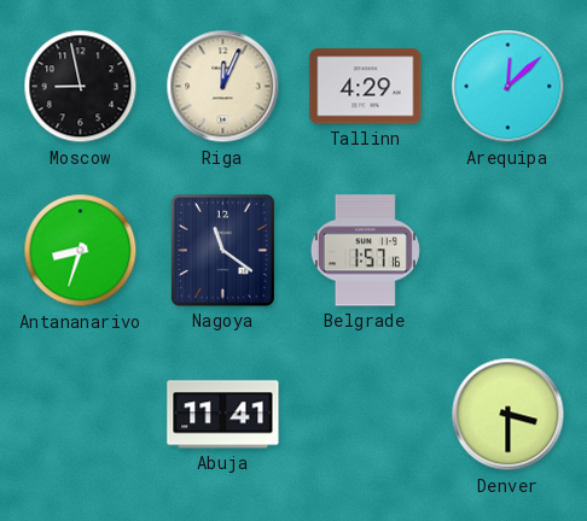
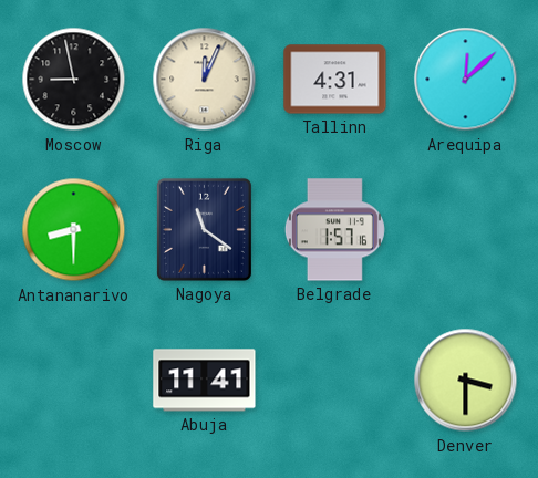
Tallinn: 4:29 -> 4:31
Antananarivo: 8:33 -> 8:30
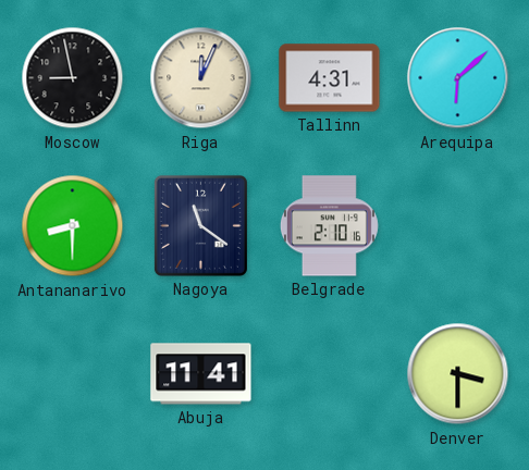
Arequipa: 12:08 -> 6:08
Belgrade: 1:57 -> 2:10
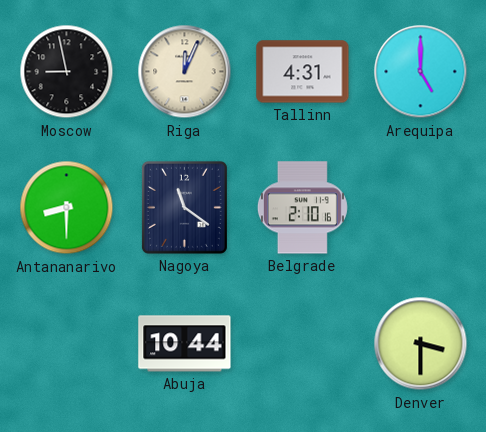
Arequipa: 6:08 -> 5:00
Abuja: 11:41 -> 10:44
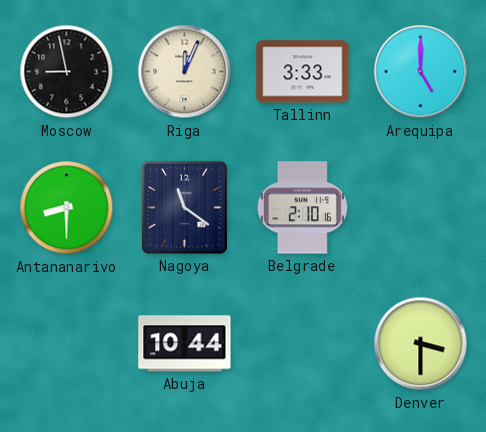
Tallinn: 4:31 -> 3:33
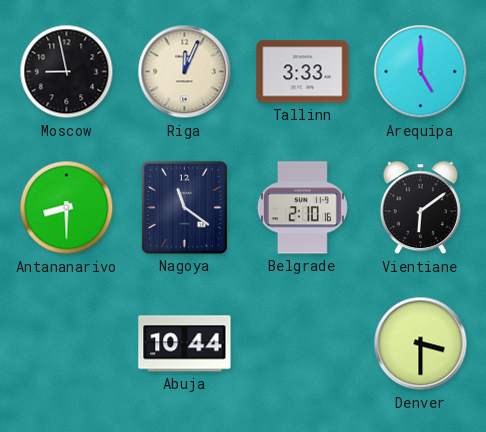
Vientiane: none -> 6:09
